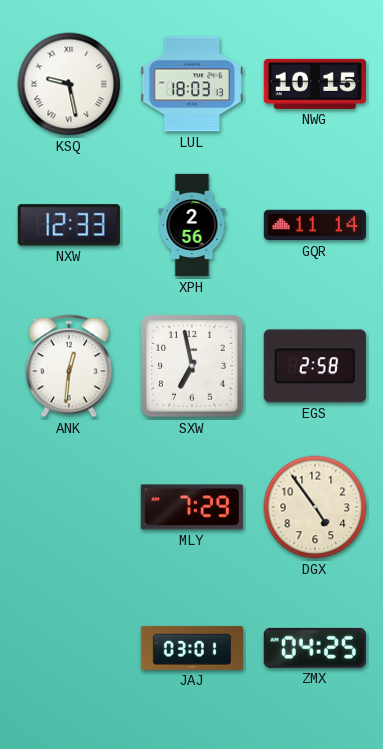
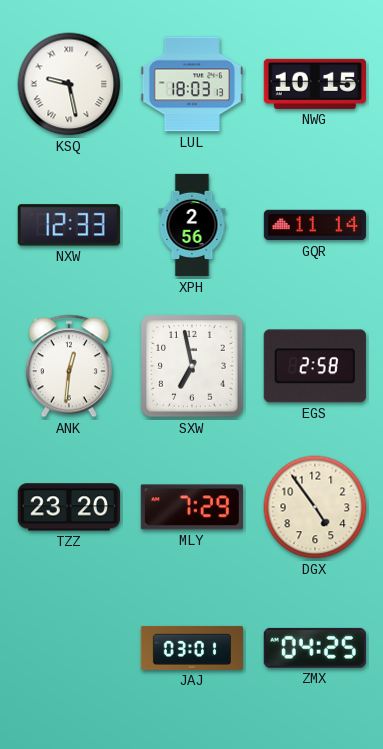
TZZ: none -> 23:20
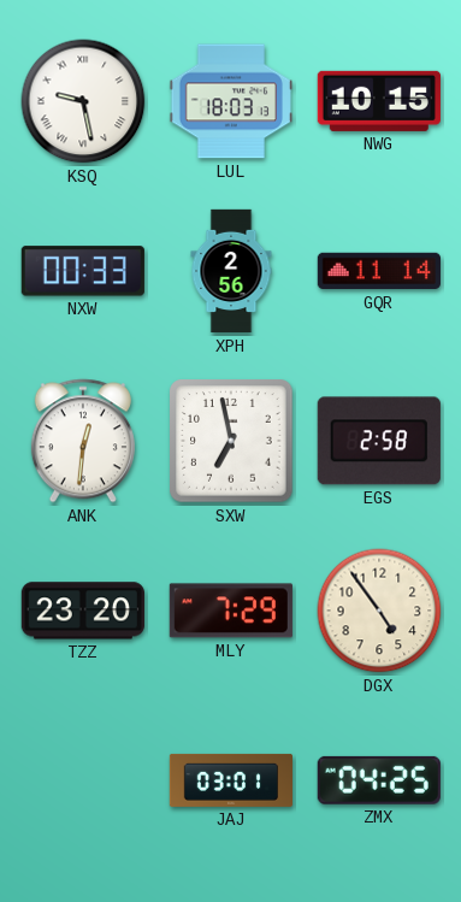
NXW: 12:33 -> 00:33
